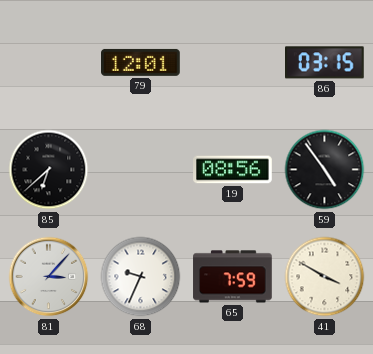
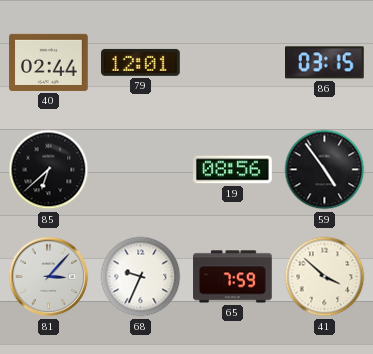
40: none -> 02:44
41: 3:50 -> 3:52
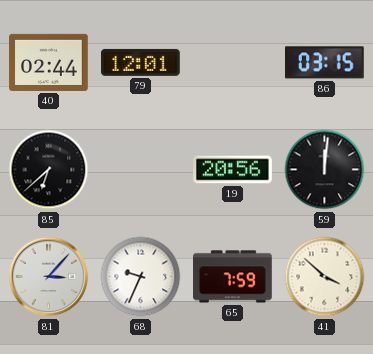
19: 08:56 -> 20:56
59: 4:54 -> 12:01
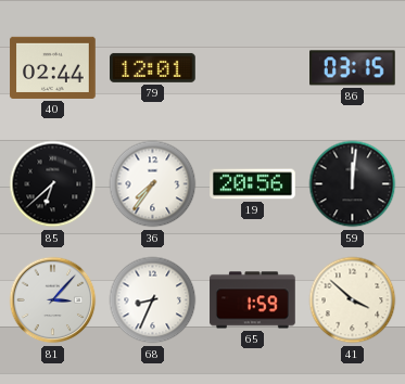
36: none -> 7:36
68: 9:34 -> 8:34
65: 7:59 -> 1:59
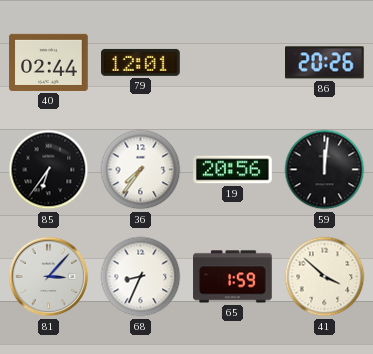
86: 03:15 -> 20:26
85: 6:38 -> 6:36
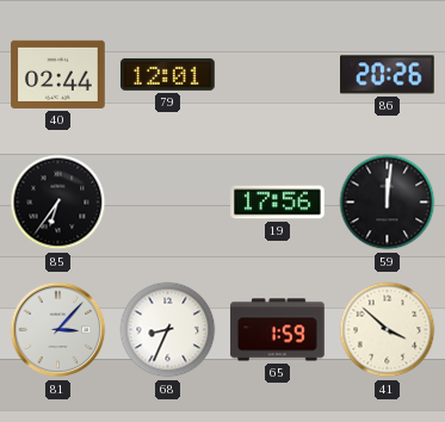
36: 7:36 -> none
19: 20:56 -> 17:56
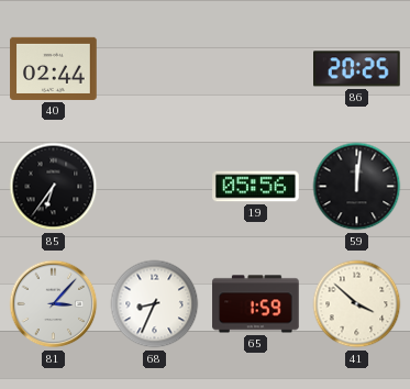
79: 12:01 -> none
86: 20:26 -> 20:25
19: 17:56 -> 05:56
